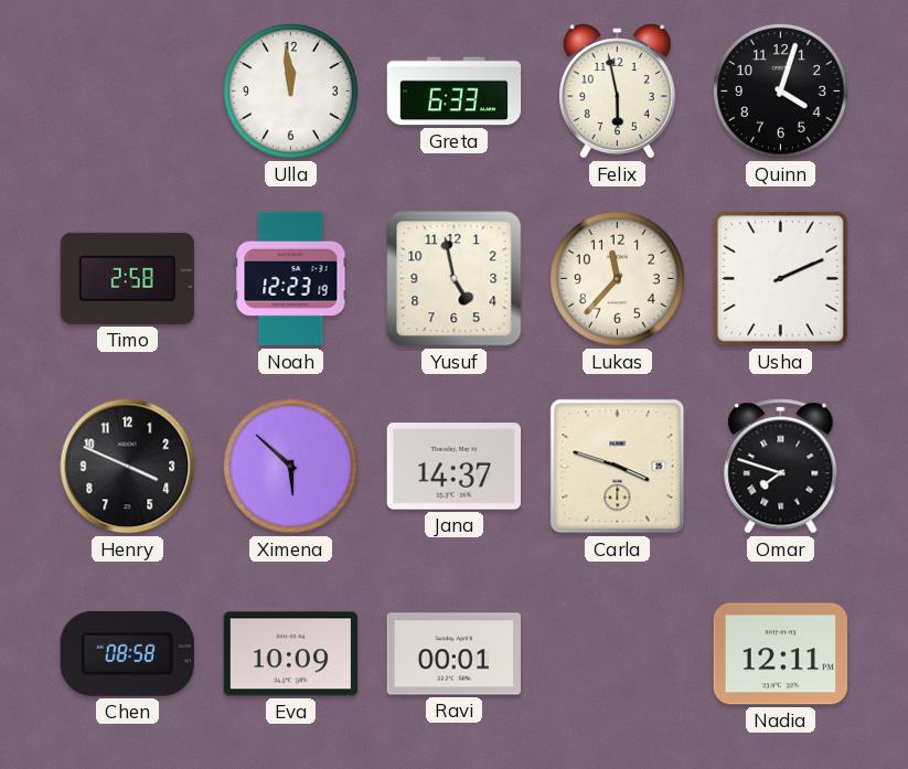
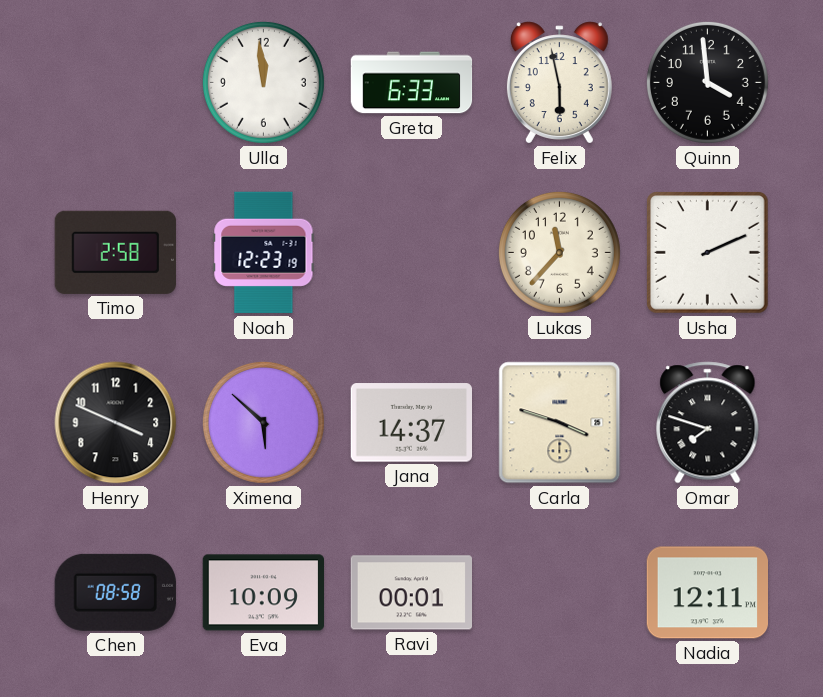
Quinn: 4:03 -> 3:59
Yusuf: 4:58 -> none
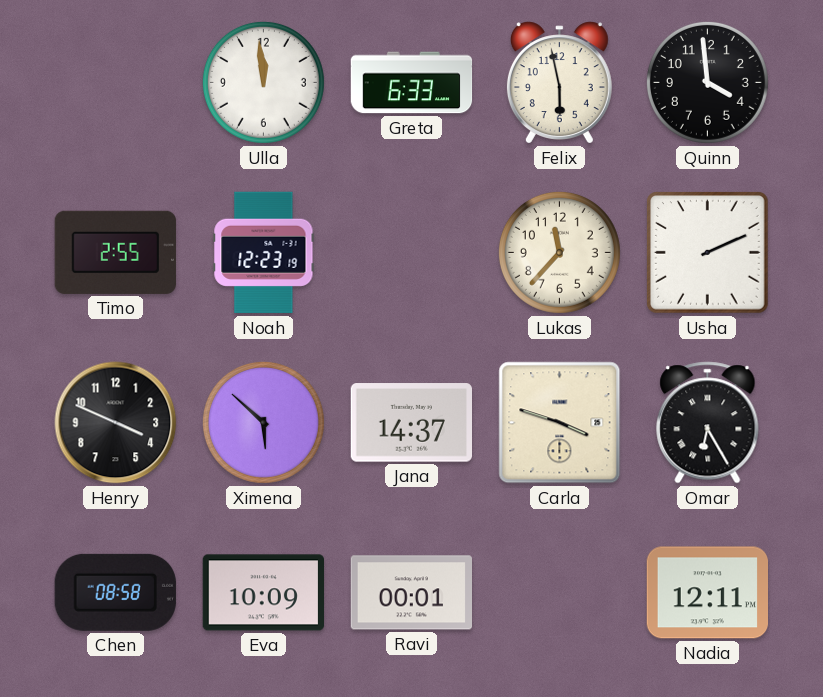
Timo: 2:58 -> 2:55
Omar: 7:48 -> 6:25
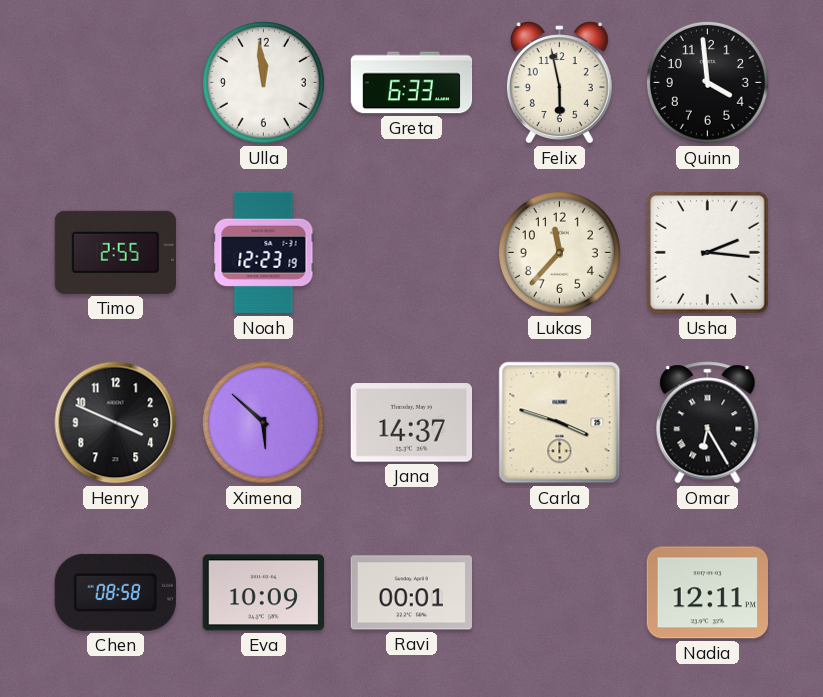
Usha: 2:11 -> 2:16
